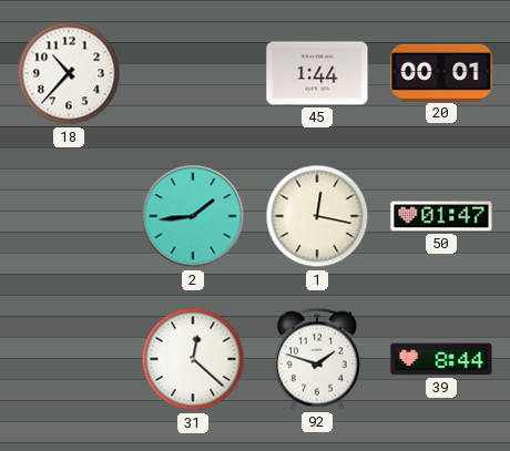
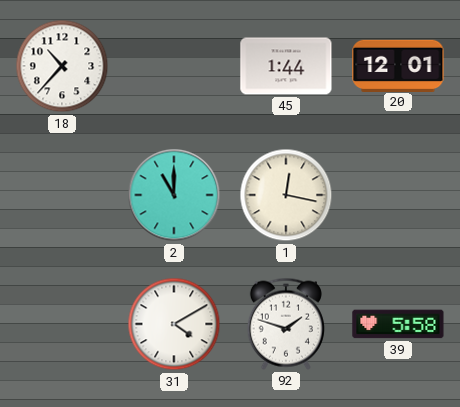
20: 00:01 -> 12:01
2: 1:44 -> 11:00
50: 01:47 -> none
31: 12:22 -> 4:10
39: 8:44 -> 5:58
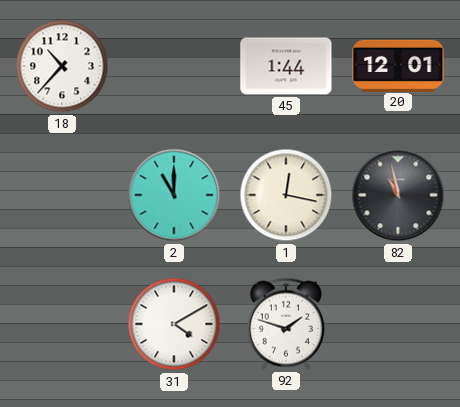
82: none -> 10:58
39: 5:58 -> none
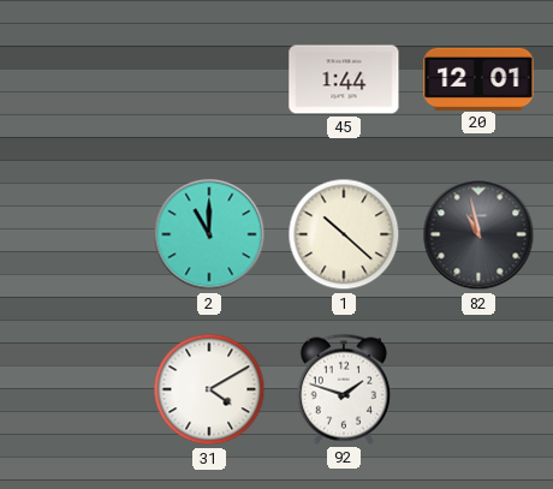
18: 10:37 -> none
1: 12:17 -> 10:22
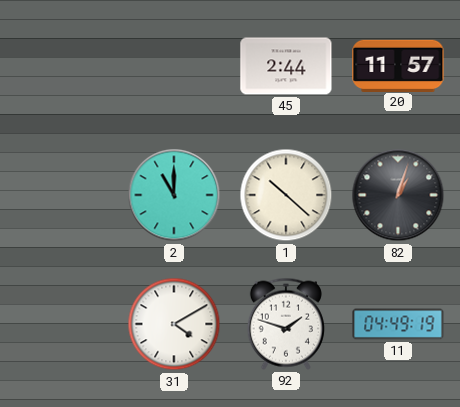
45: 1:44 -> 2:44
20: 12:01 -> 11:57
82: 10:58 -> 1:03
11: none -> 04:49
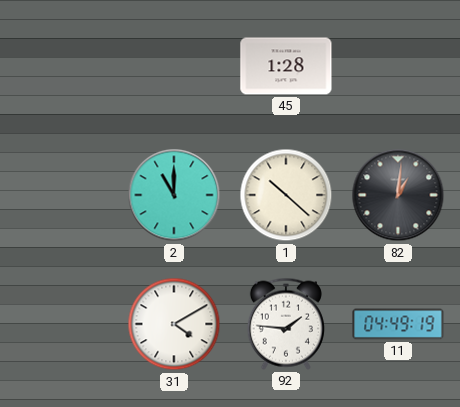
45: 2:44 -> 1:28
20: 11:57 -> none
82: 1:03 -> 1:01
92: 1:48 -> 1:46
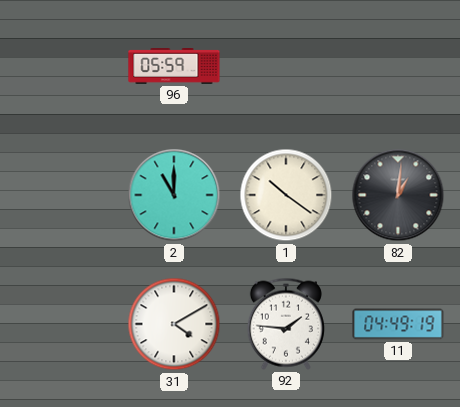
96: none -> 05:59
45: 1:28 -> none
1: 10:22 -> 10:21
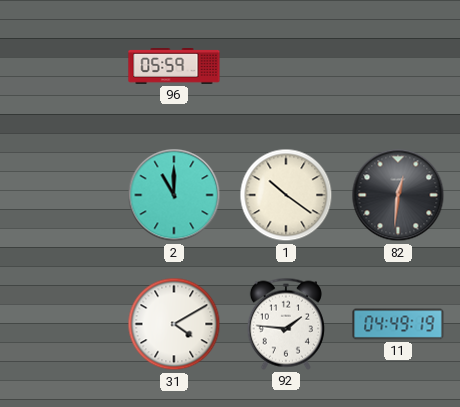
82: 1:01 -> 12:31
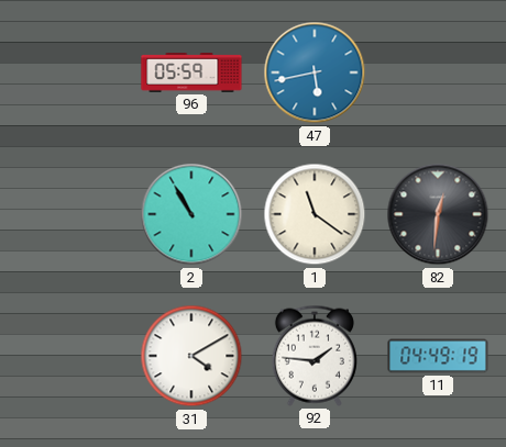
47: none -> 5:43
2: 11:00 -> 10:55
1: 10:21 -> 11:21
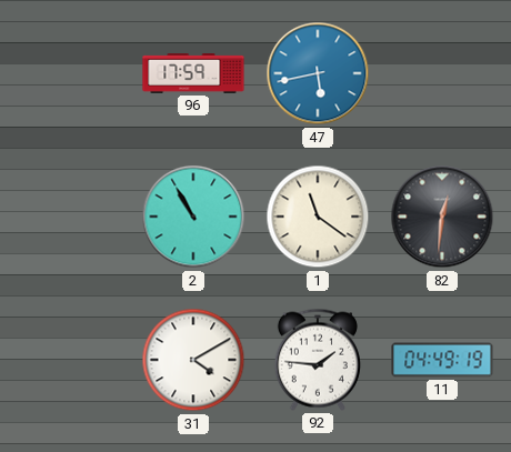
96: 05:59 -> 17:59
